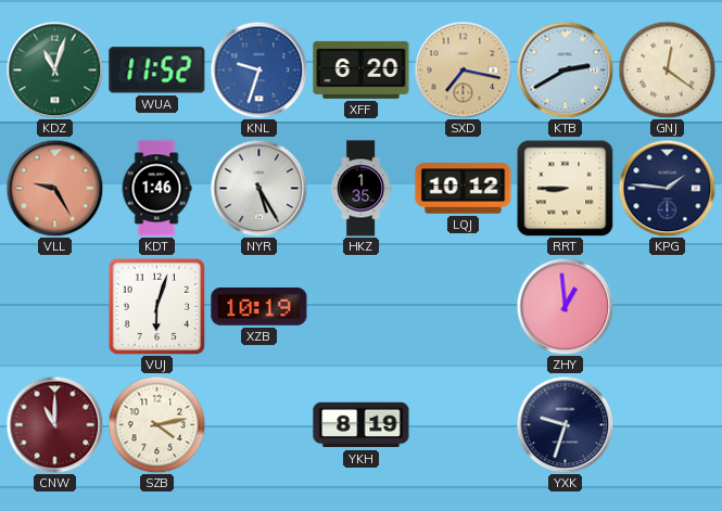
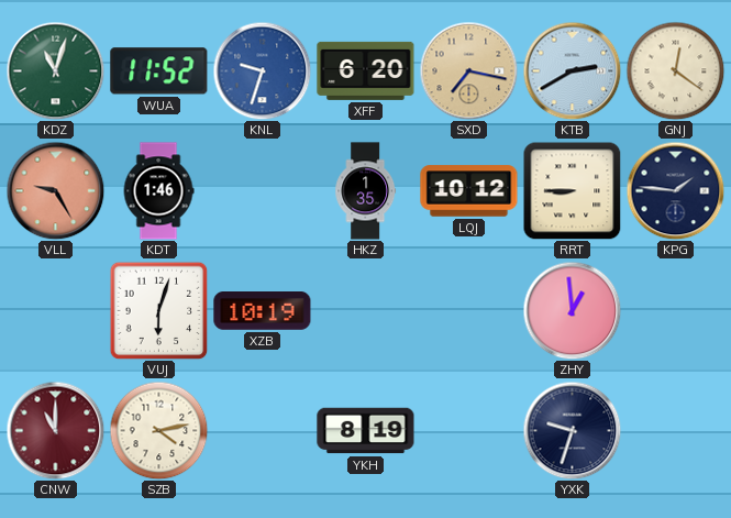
NYR: 5:25 -> none
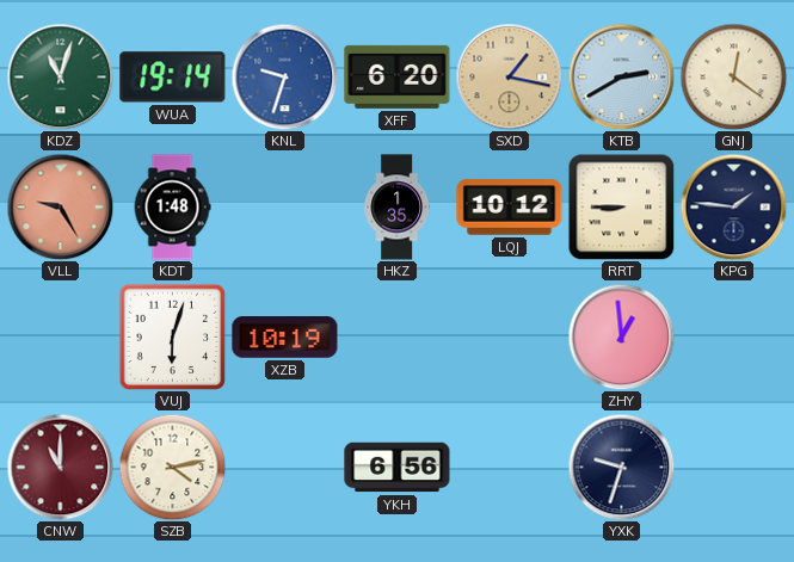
WUA: 11:52 -> 19:14
SXD: 7:17 -> 1:17
KDT: 1:46 -> 1:48
YKH: 8:19 -> 6:56
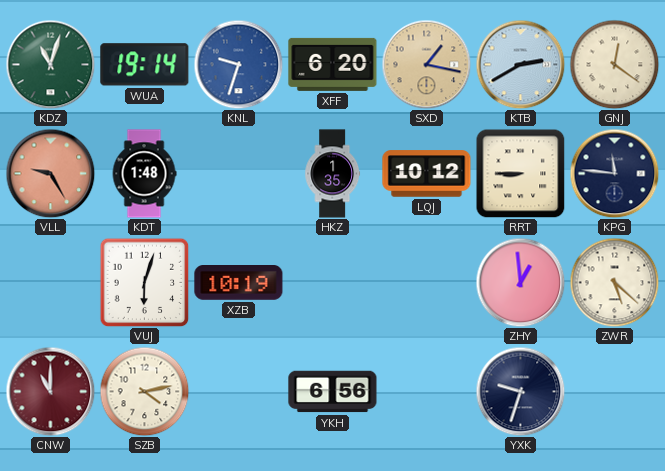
KPG: 1:46 -> 11:46
ZWR: none -> 5:22
